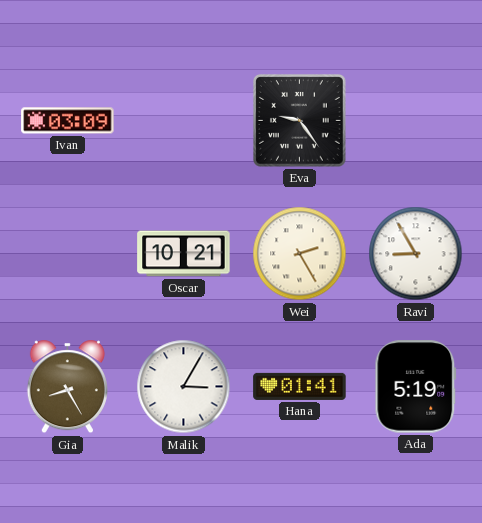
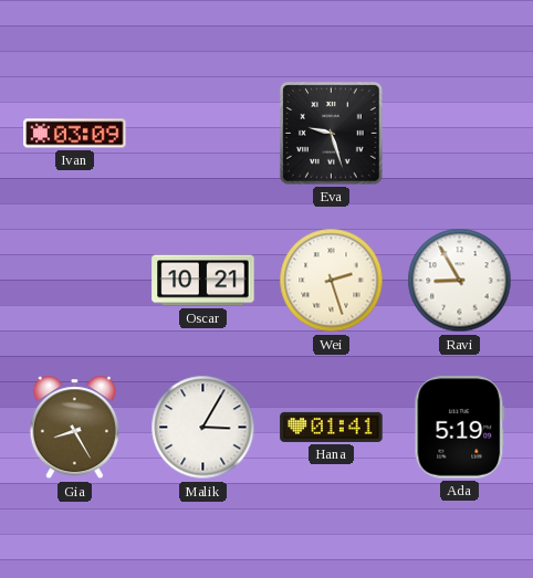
Eva: 9:24 -> 9:27
Wei: 2:25 -> 2:27
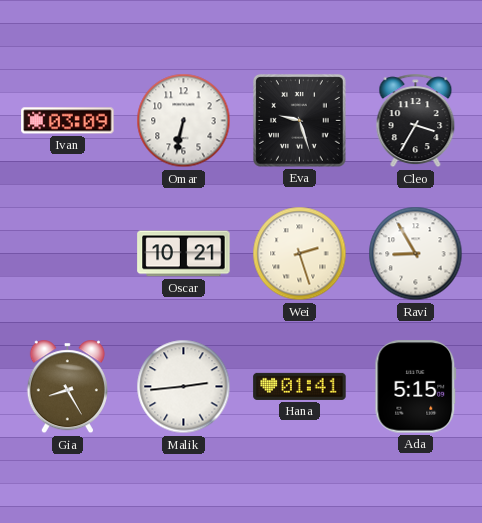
Omar: none -> 6:32
Cleo: none -> 3:35
Malik: 3:05 -> 2:44
Ada: 5:19 -> 5:15
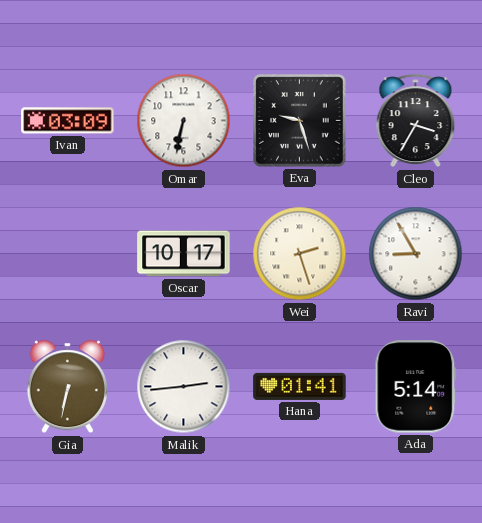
Oscar: 10:21 -> 10:17
Gia: 8:25 -> 6:32
Ada: 5:15 -> 5:14
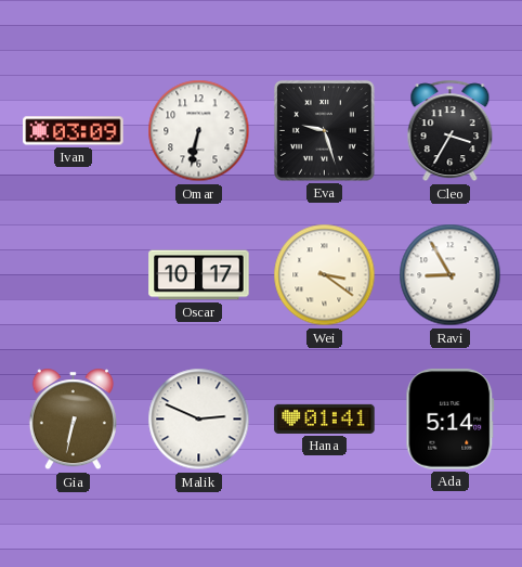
Wei: 2:27 -> 3:21
Malik: 2:44 -> 2:49
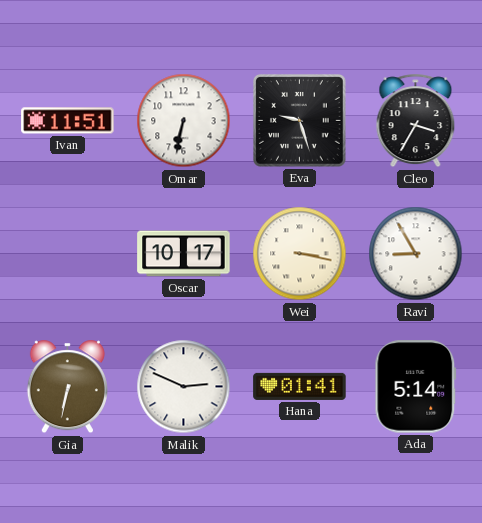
Ivan: 03:09 -> 11:51
Wei: 3:21 -> 3:17
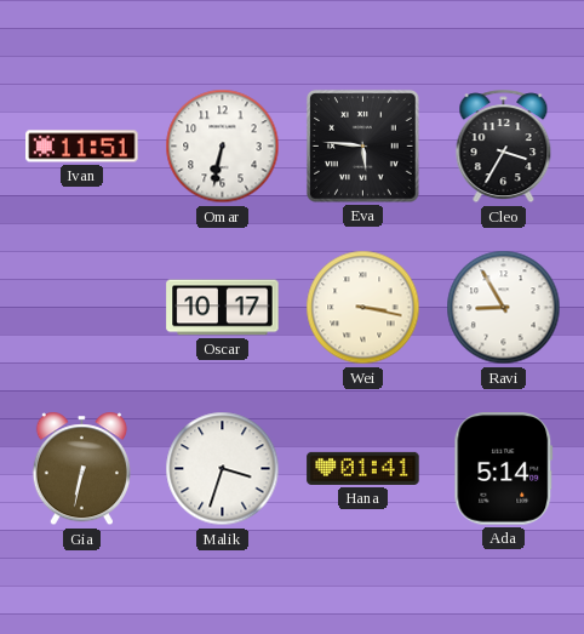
Eva: 9:27 -> 5:46
Malik: 2:49 -> 3:33
